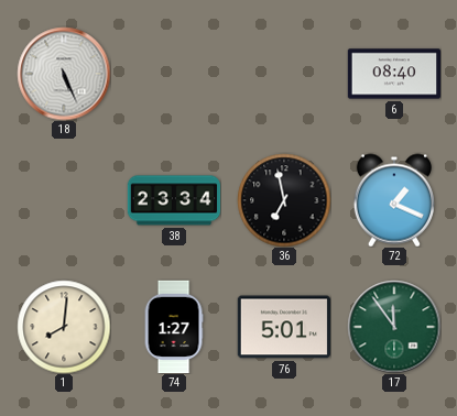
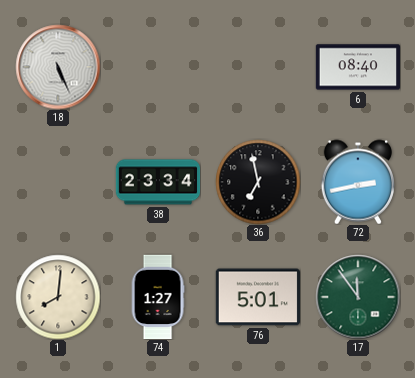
72: 1:19 -> 2:43
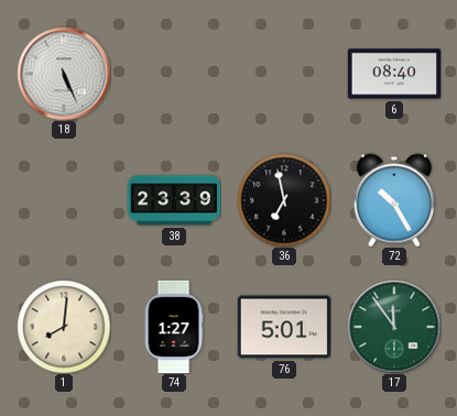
38: 23:34 -> 23:39
72: 2:43 -> 10:25
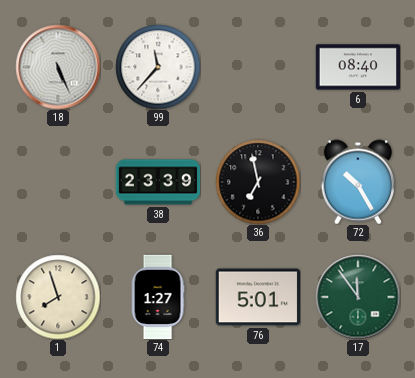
99: none -> 11:37
1: 8:01 -> 7:57
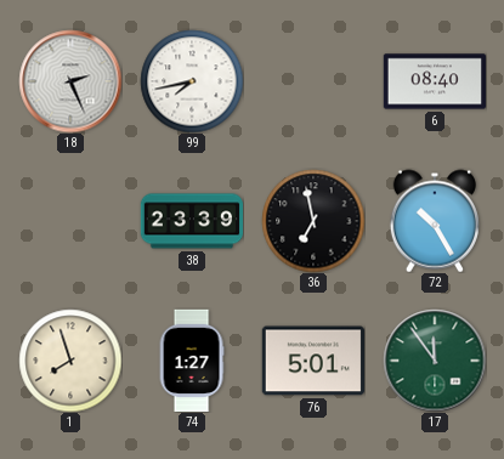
18: 5:26 -> 2:26
99: 11:37 -> 7:43
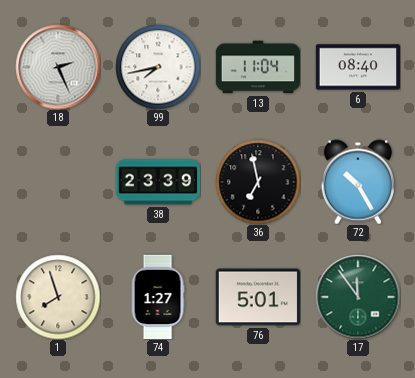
13: none -> 11:04
